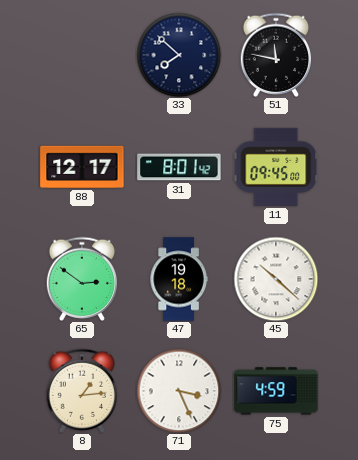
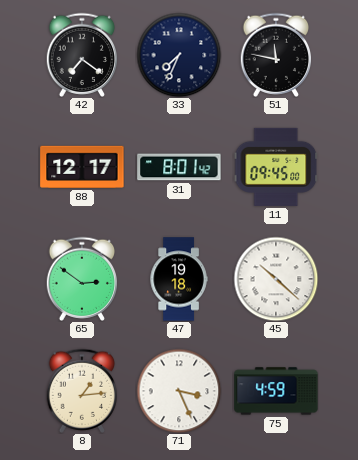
42: none -> 7:21
33: 7:52 -> 7:34
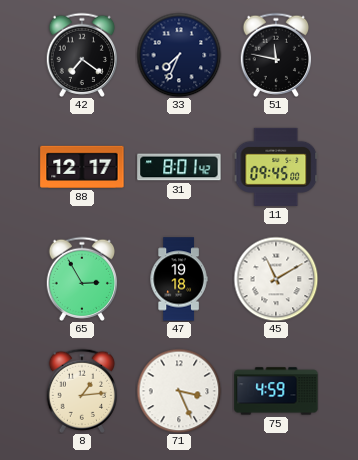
65: 2:51 -> 2:55
45: 10:22 -> 11:10
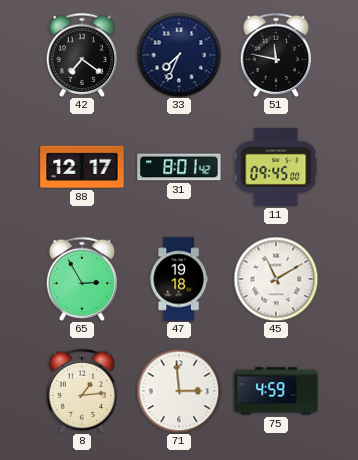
71: 3:26 -> 2:59
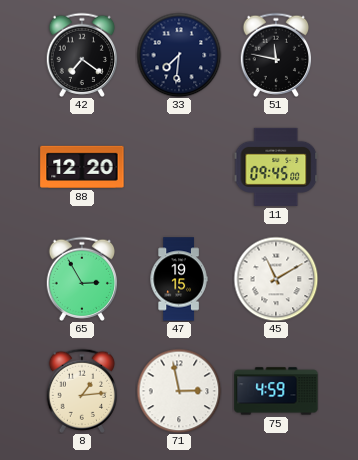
33: 7:34 -> 7:31
88: 12:17 -> 12:20
31: 8:01 -> none
47: 19:18 -> 19:15
71: 2:59 -> 2:58
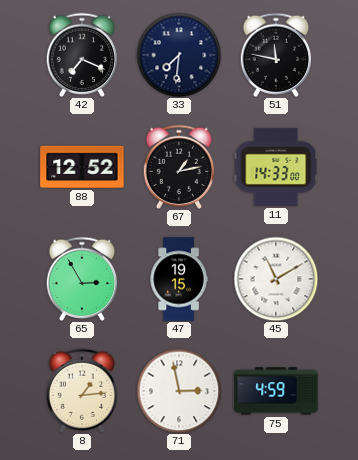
42: 7:21 -> 7:19
88: 12:20 -> 12:52
67: none -> 1:13
11: 09:45 -> 14:33
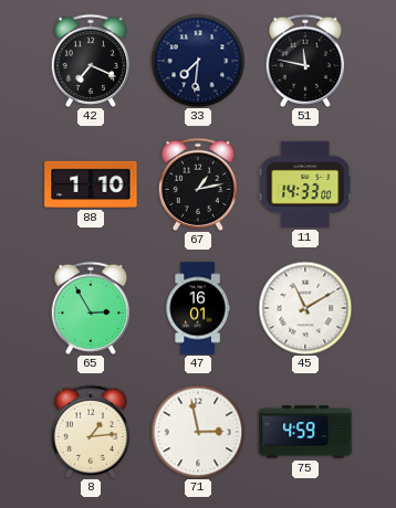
88: 12:52 -> 1:10
47: 19:15 -> 16:01
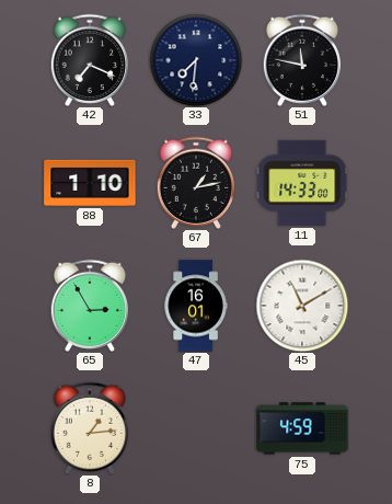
71: 2:58 -> none
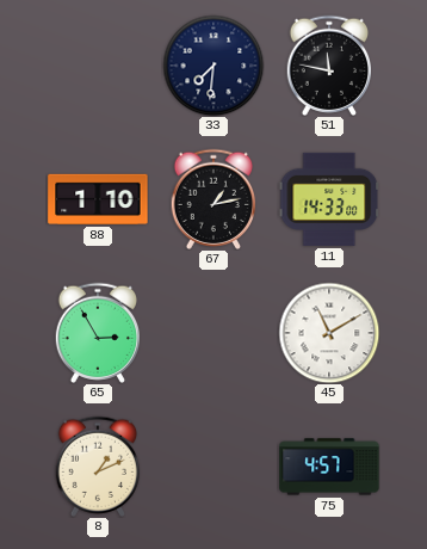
42: 7:19 -> none
47: 16:01 -> none
8: 1:14 -> 1:11
75: 4:59 -> 4:57
